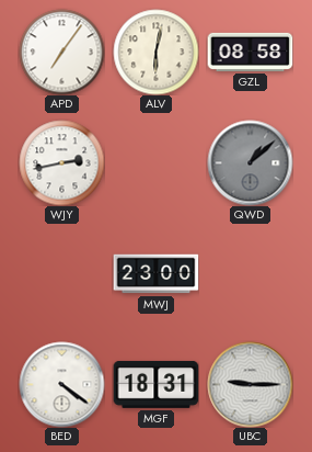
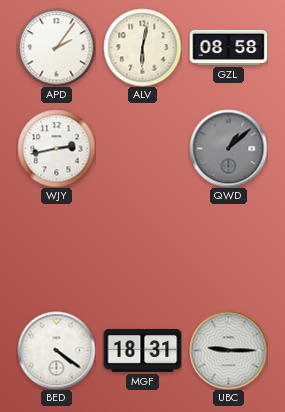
APD: 7:06 -> 2:06
MWJ: 23:00 -> none
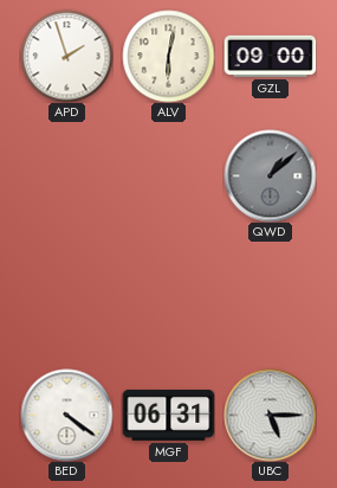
APD: 2:06 -> 1:57
GZL: 08:58 -> 09:00
WJY: 2:43 -> none
MGF: 18:31 -> 06:31
UBC: 9:15 -> 5:15
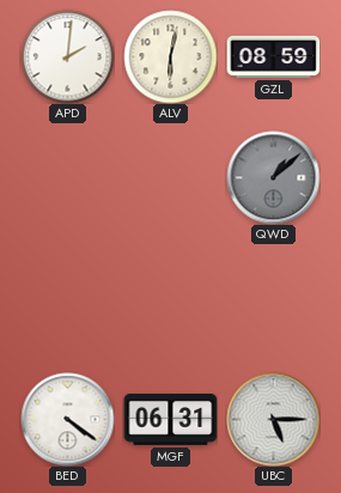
APD: 1:57 -> 2:01
GZL: 09:00 -> 08:59
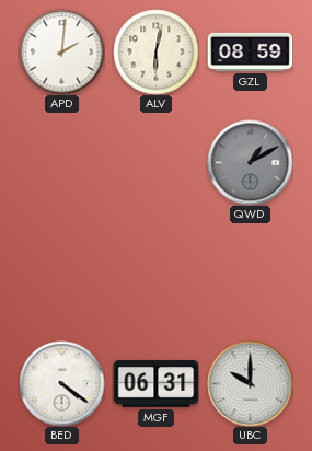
QWD: 1:08 -> 1:10
UBC: 5:15 -> 10:00
